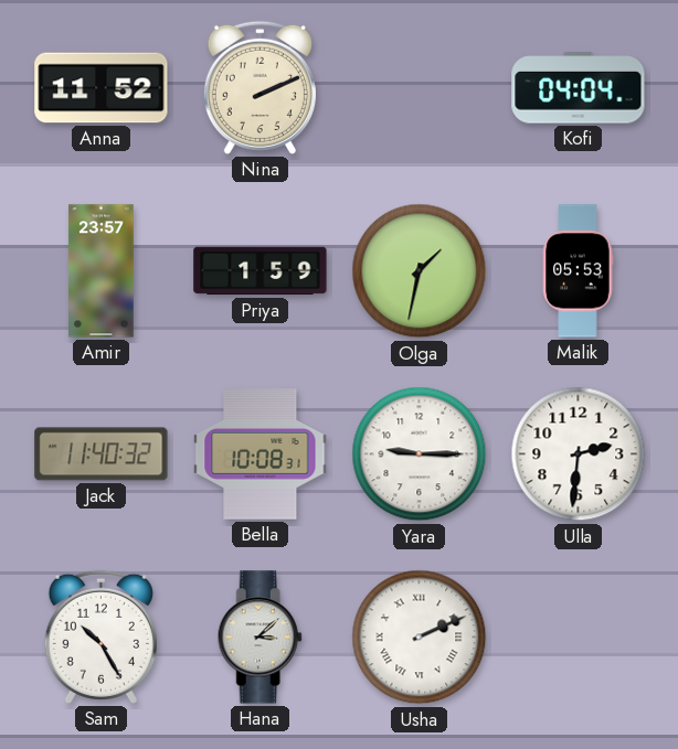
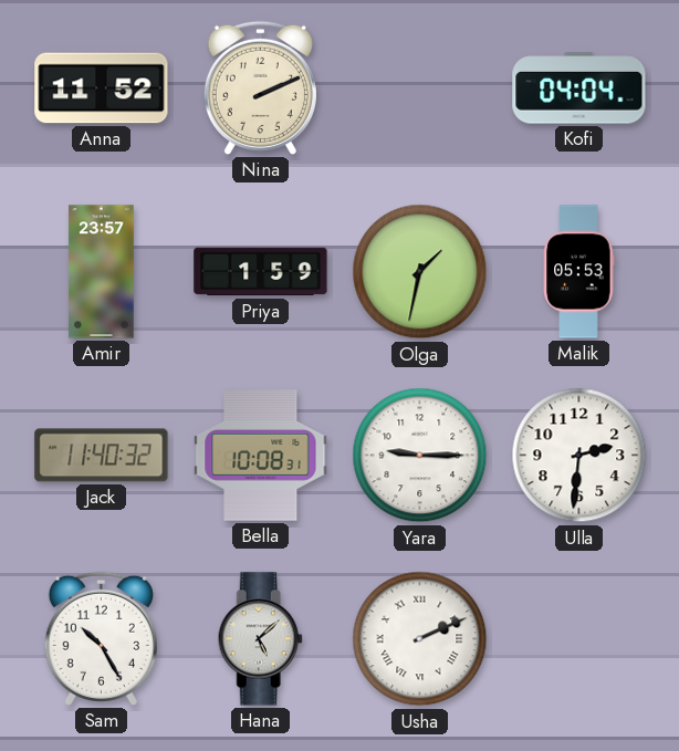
Hana: 3:08 -> 5:08
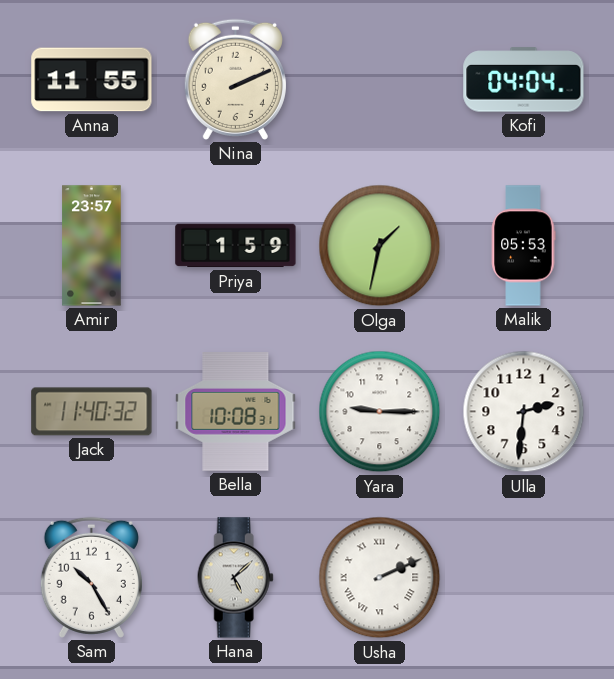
Anna: 11:52 -> 11:55
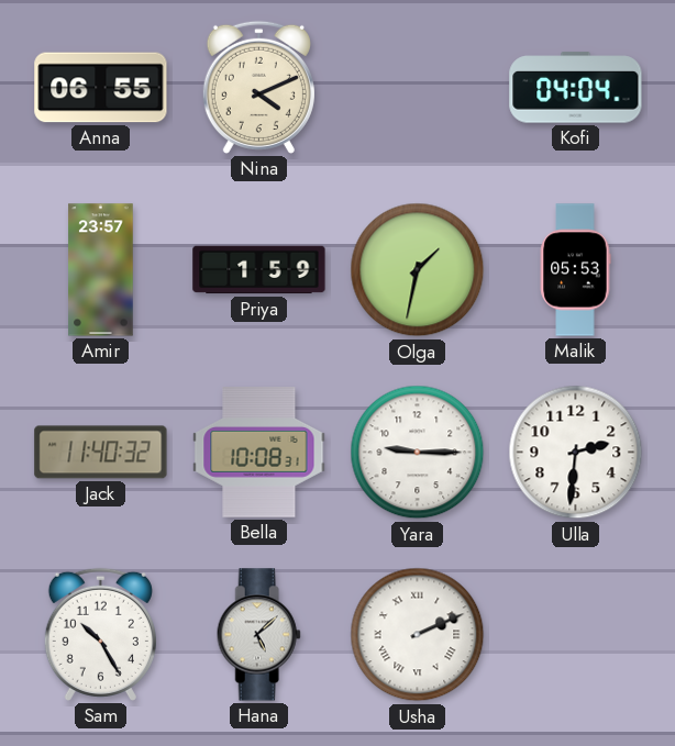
Anna: 11:55 -> 06:55
Nina: 2:11 -> 4:11
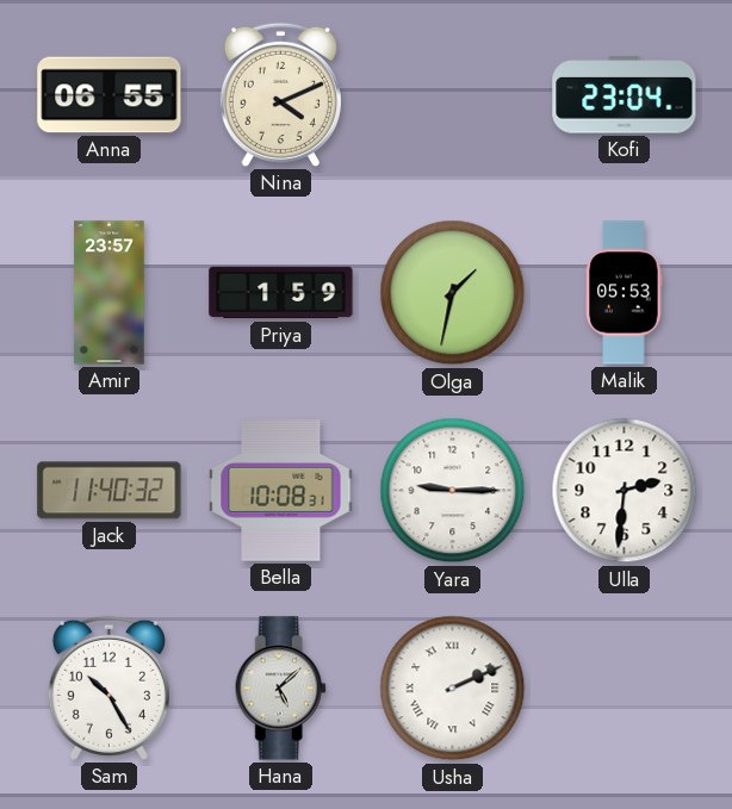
Kofi: 04:04 -> 23:04
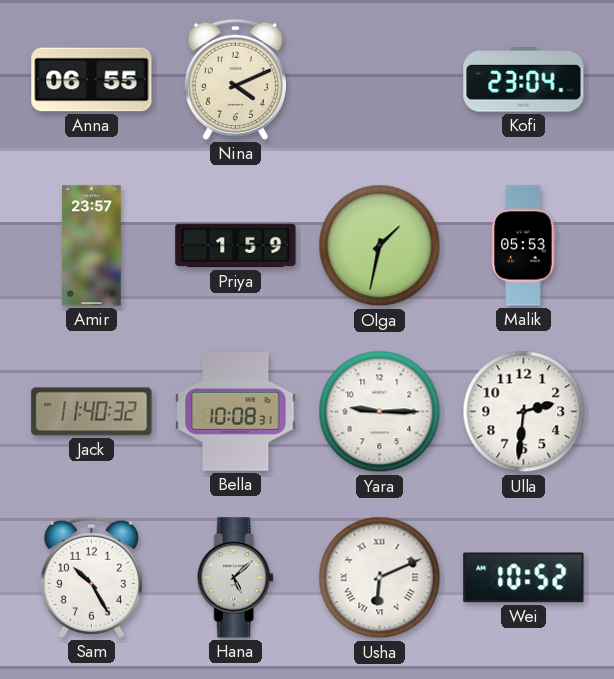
Usha: 2:11 -> 6:11
Wei: none -> 10:52
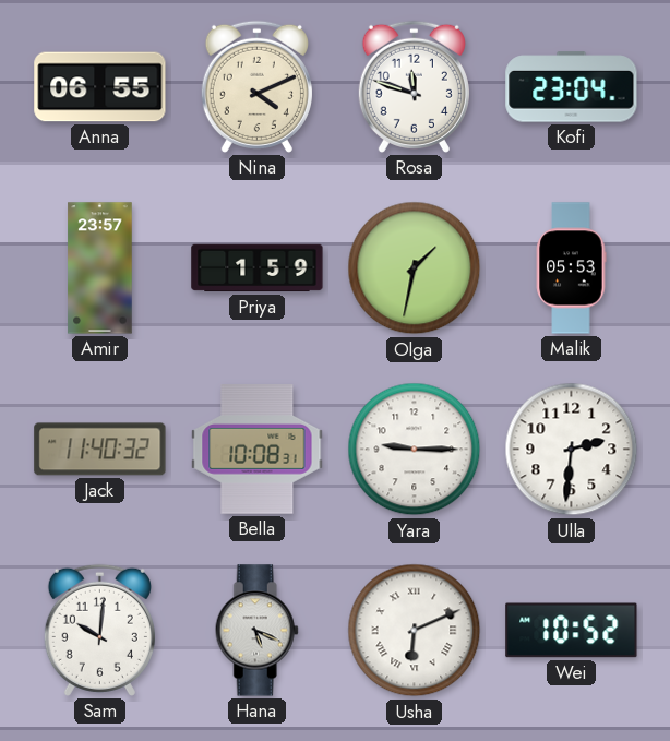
Rosa: none -> 11:48
Sam: 10:25 -> 10:01
Hana: 5:08 -> 5:19
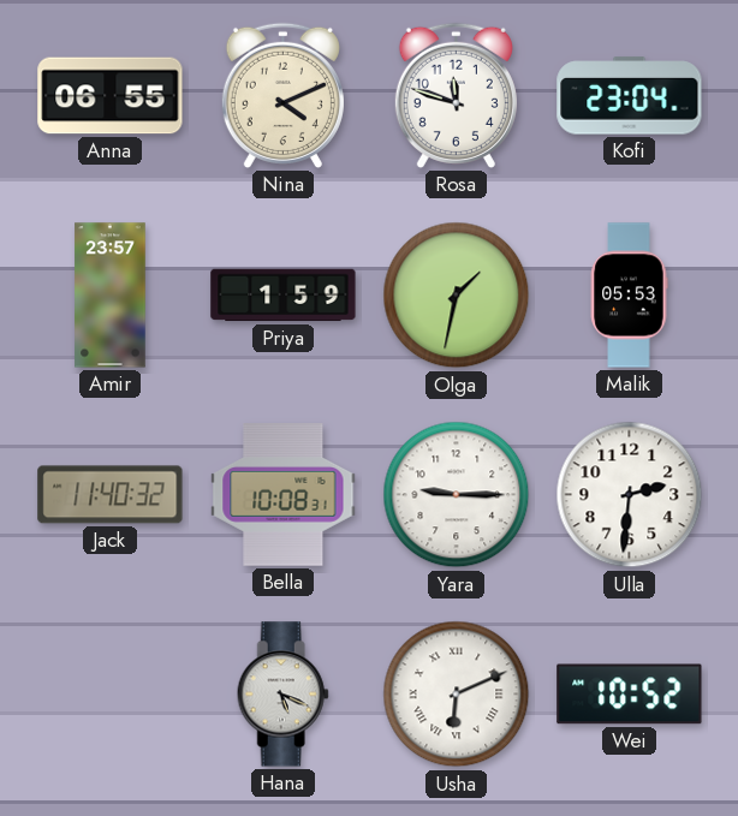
Sam: 10:01 -> none
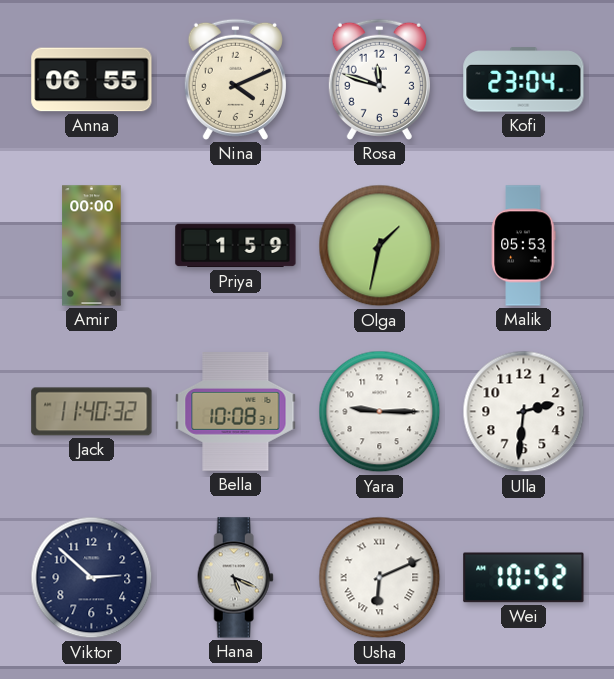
Amir: 23:57 -> 00:00
Viktor: none -> 2:52
